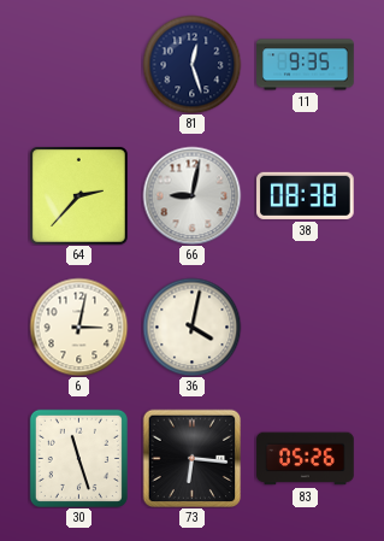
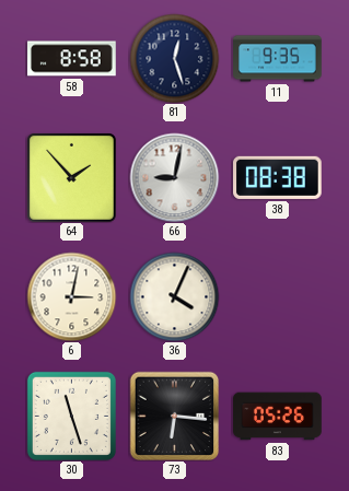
58: none -> 8:58
64: 2:37 -> 1:53
36: 4:02 -> 4:04
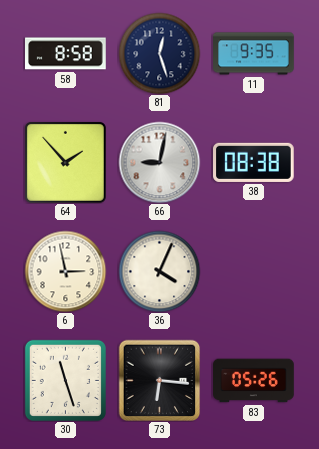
6: 3:02 -> 2:58
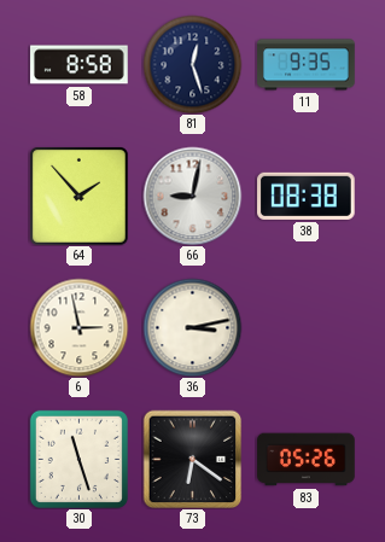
36: 4:04 -> 3:13
73: 6:16 -> 6:21
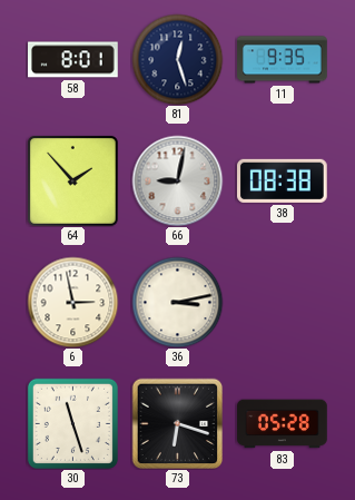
58: 8:58 -> 8:01
73: 6:21 -> 6:18
83: 05:26 -> 05:28
